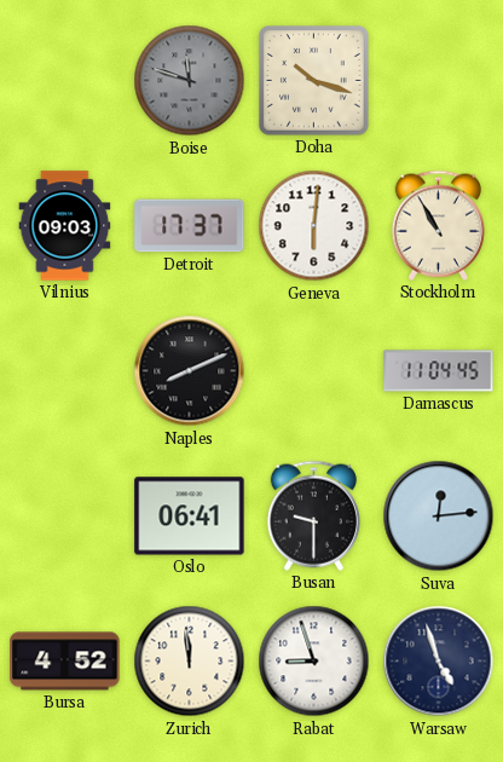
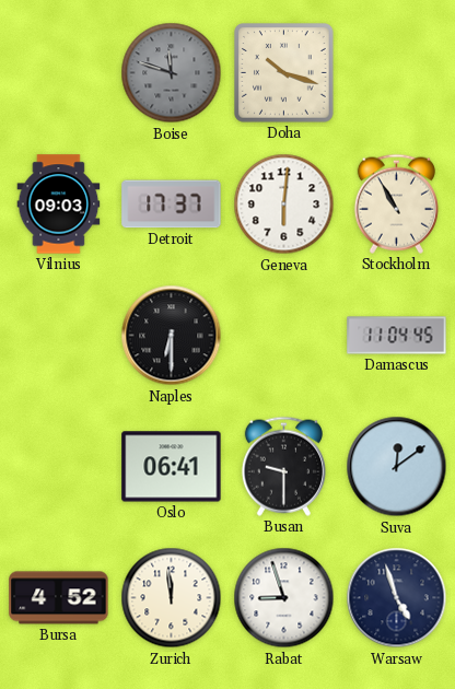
Naples: 8:11 -> 6:30
Suva: 12:14 -> 12:09
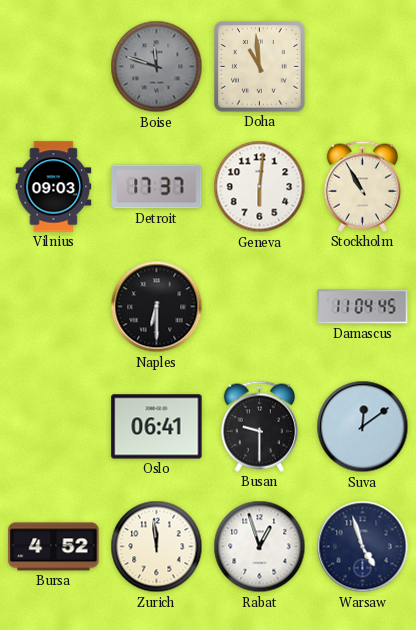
Doha: 10:18 -> 10:59
Rabat: 8:57 -> 12:57
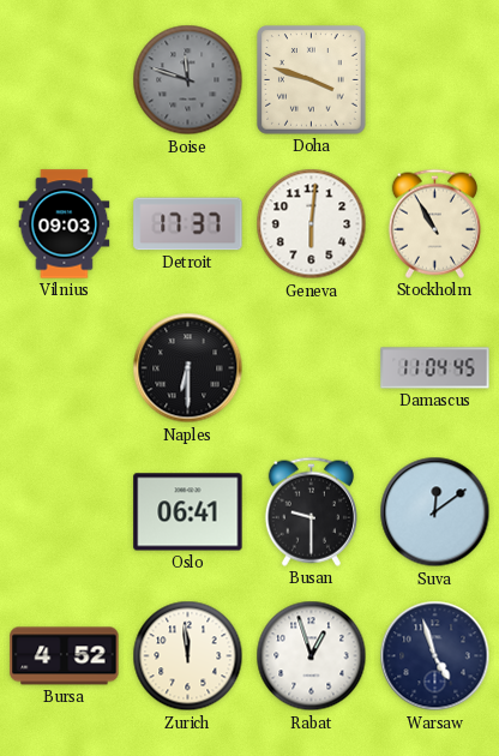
Doha: 10:59 -> 3:48
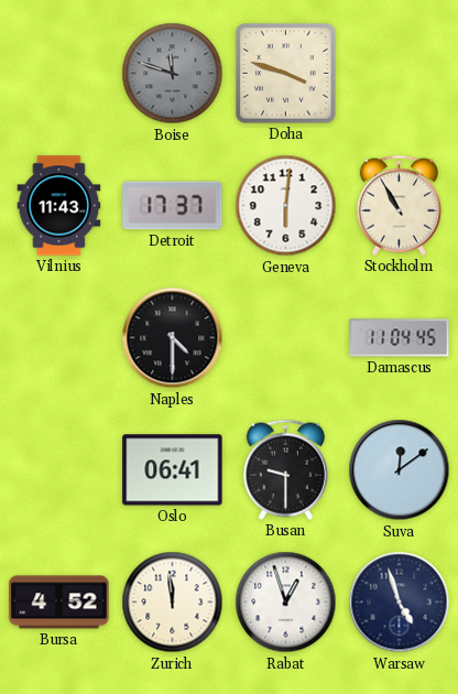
Vilnius: 09:03 -> 11:43
Naples: 6:30 -> 4:30
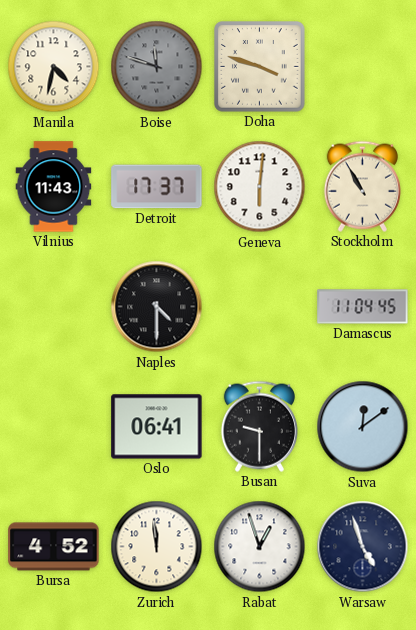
Manila: none -> 4:32
